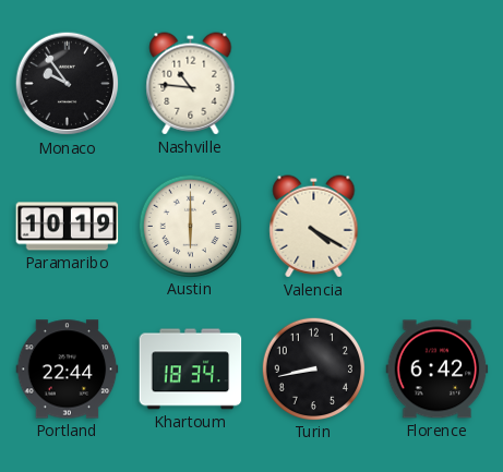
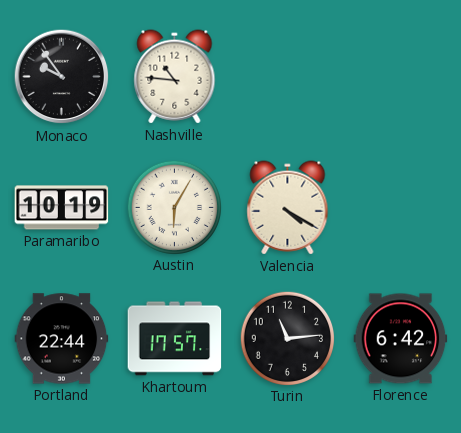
Austin: 6:00 -> 6:05
Khartoum: 18:34 -> 17:57
Turin: 8:43 -> 11:14
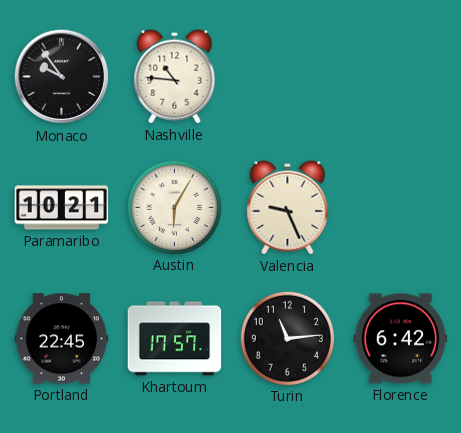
Paramaribo: 10:19 -> 10:21
Valencia: 4:20 -> 9:26
Portland: 22:44 -> 22:45
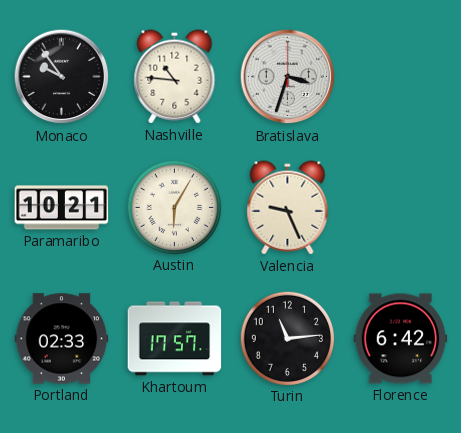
Bratislava: none -> 3:33
Portland: 22:45 -> 02:33
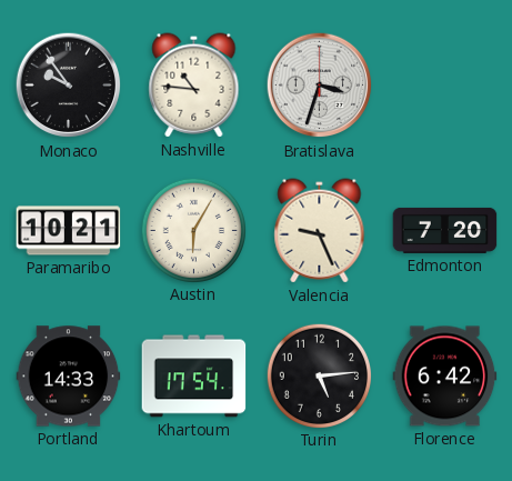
Edmonton: none -> 7:20
Portland: 02:33 -> 14:33
Khartoum: 17:57 -> 17:54
Turin: 11:14 -> 5:14
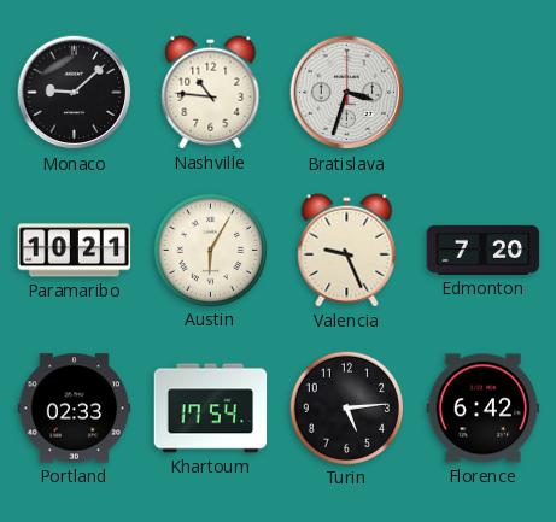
Monaco: 9:54 -> 9:08
Portland: 14:33 -> 02:33
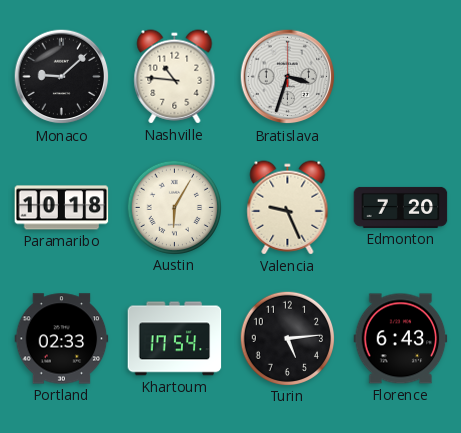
Paramaribo: 10:21 -> 10:18
Florence: 6:42 -> 6:43
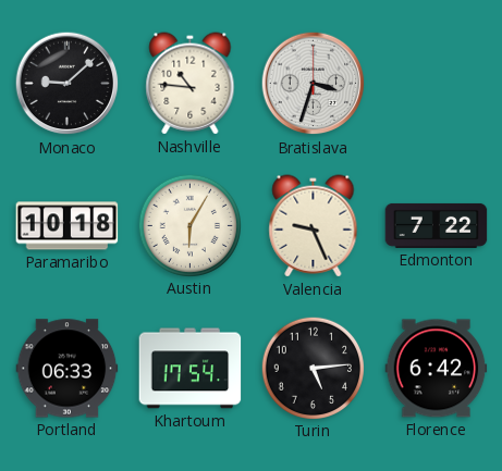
Edmonton: 7:20 -> 7:22
Portland: 02:33 -> 06:33
Florence: 6:43 -> 6:42
